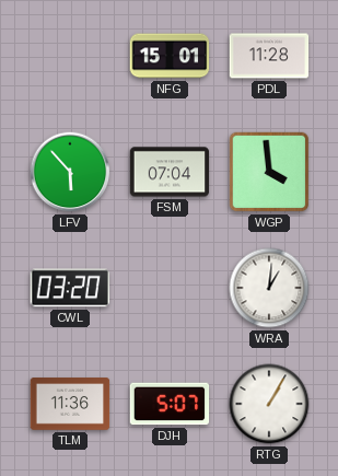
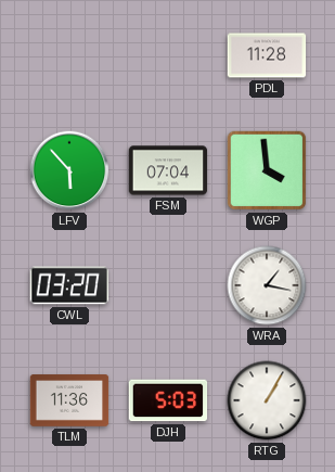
NFG: 15:01 -> none
WRA: 1:01 -> 1:17
DJH: 5:07 -> 5:03
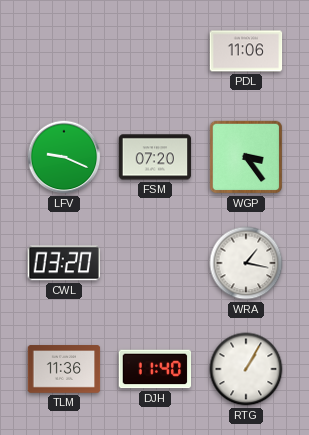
PDL: 11:28 -> 11:06
LFV: 5:53 -> 9:19
FSM: 07:04 -> 07:20
WGP: 3:59 -> 3:24
DJH: 5:03 -> 11:40
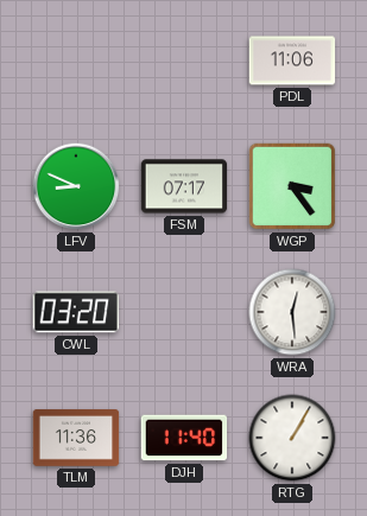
LFV: 9:19 -> 8:49
FSM: 07:20 -> 07:17
WRA: 1:17 -> 12:29
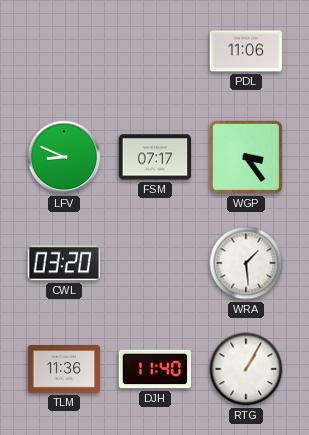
WRA: 12:29 -> 1:29
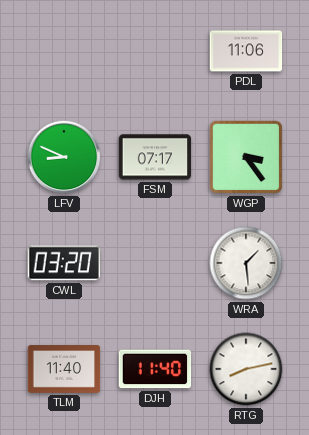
TLM: 11:36 -> 11:40
RTG: 1:05 -> 8:13
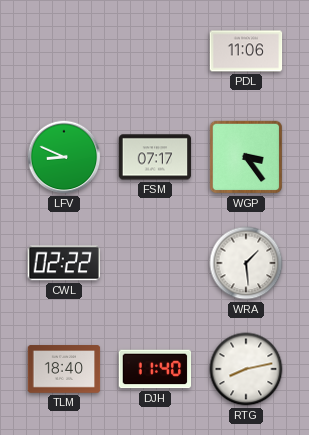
CWL: 03:20 -> 02:22
TLM: 11:40 -> 18:40
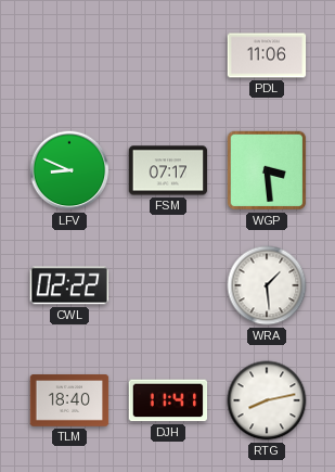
WGP: 3:24 -> 3:29
DJH: 11:40 -> 11:41
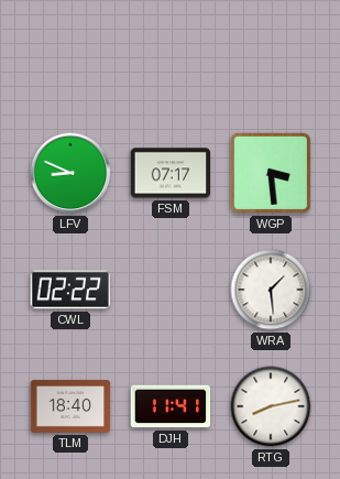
PDL: 11:06 -> none
